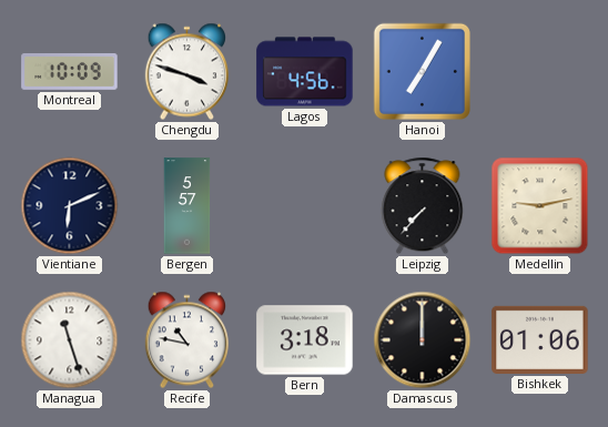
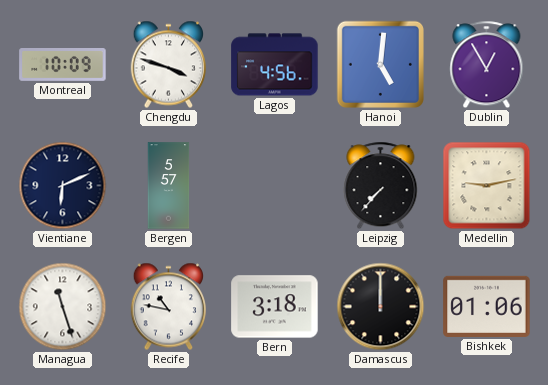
Hanoi: 7:05 -> 5:01
Dublin: none -> 12:55
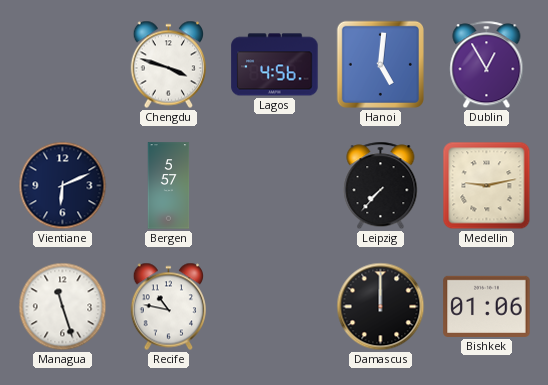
Montreal: 10:09 -> none
Bern: 3:18 -> none
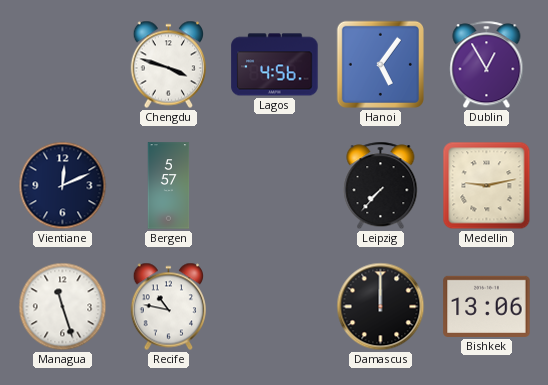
Hanoi: 5:01 -> 5:06
Vientiane: 6:11 -> 12:11
Bishkek: 01:06 -> 13:06
